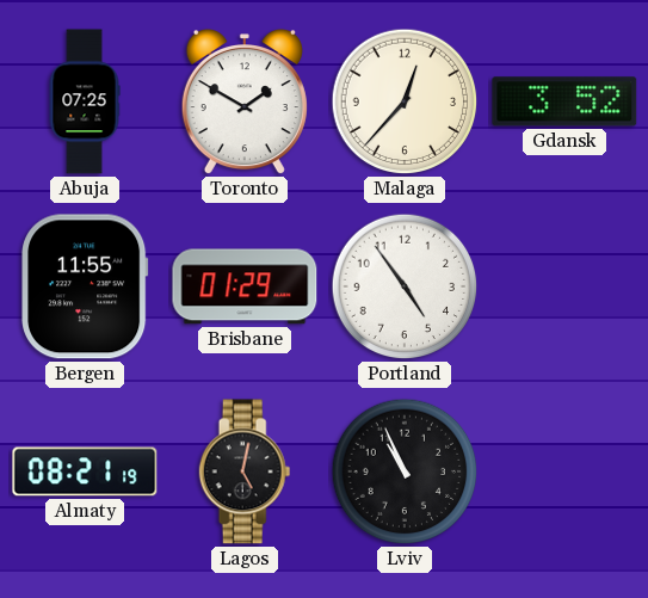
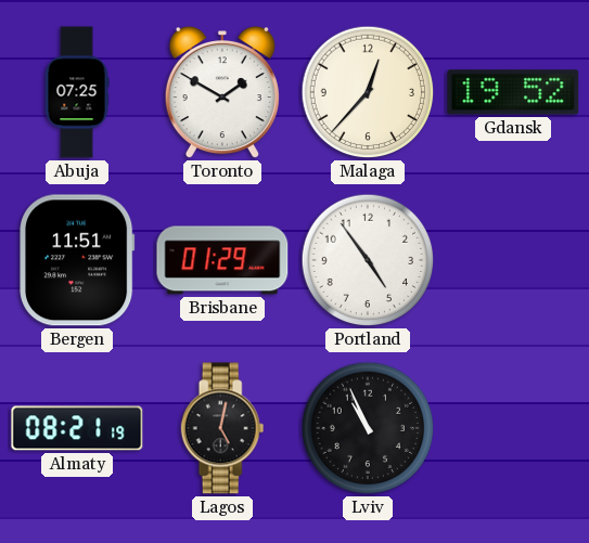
Gdansk: 3:52 -> 19:52
Bergen: 11:55 -> 11:51
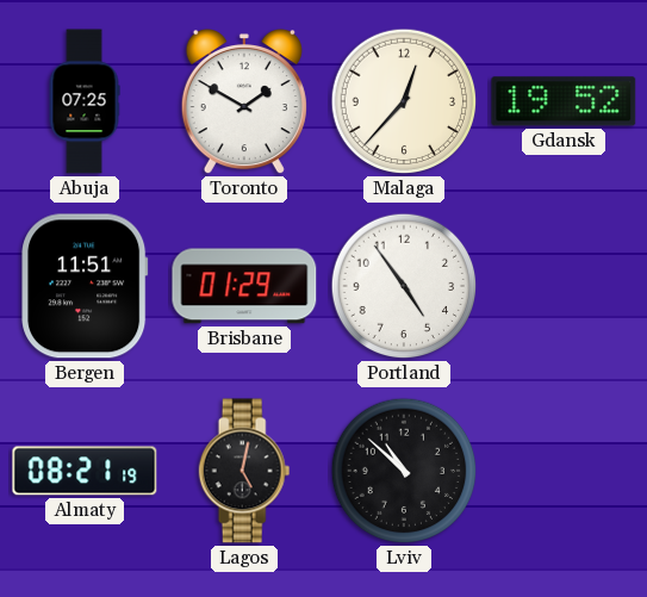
Lviv: 10:56 -> 10:52
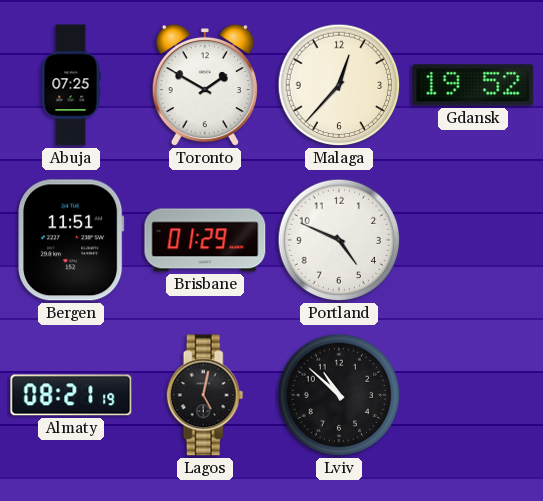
Portland: 4:54 -> 4:49
